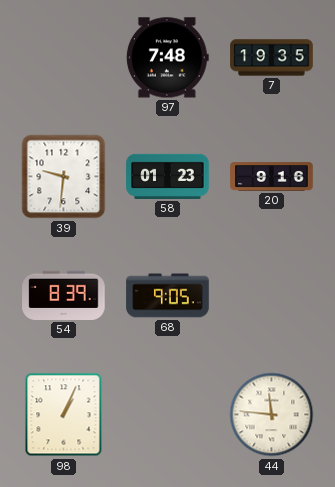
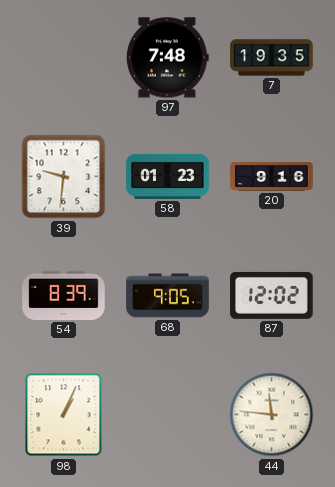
87: none -> 12:02
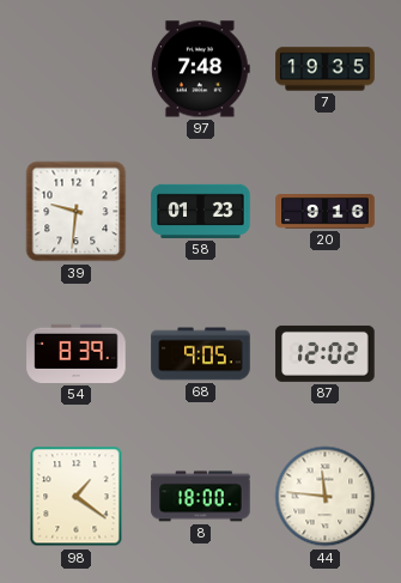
98: 1:04 -> 1:21
8: none -> 18:00
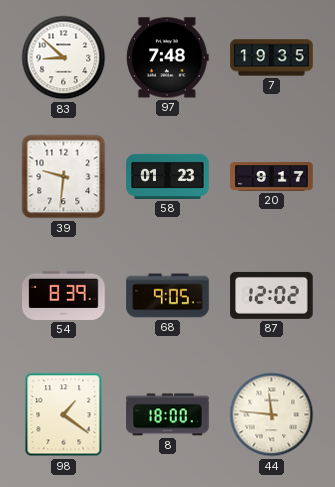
83: none -> 8:52
20: 9:16 -> 9:17
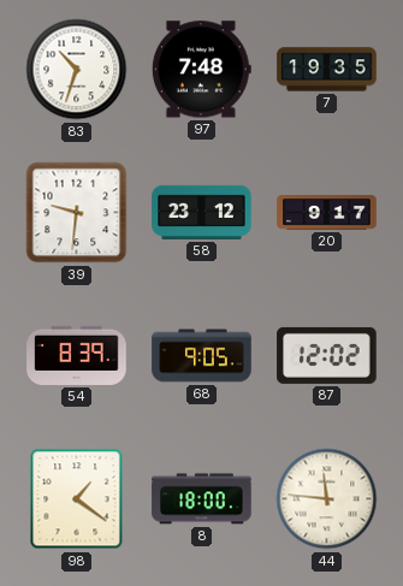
83: 8:52 -> 10:33
58: 01:23 -> 23:12
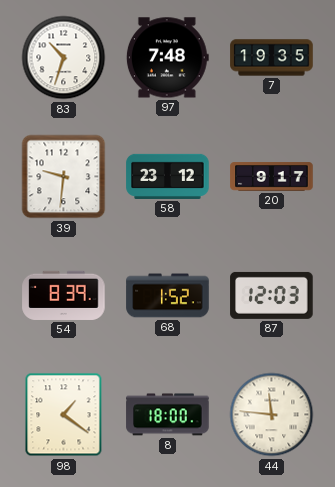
68: 9:05 -> 1:52
87: 12:02 -> 12:03
